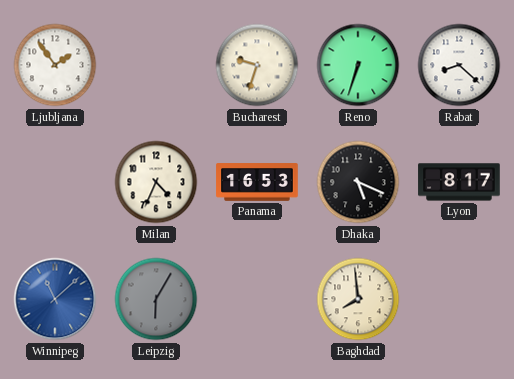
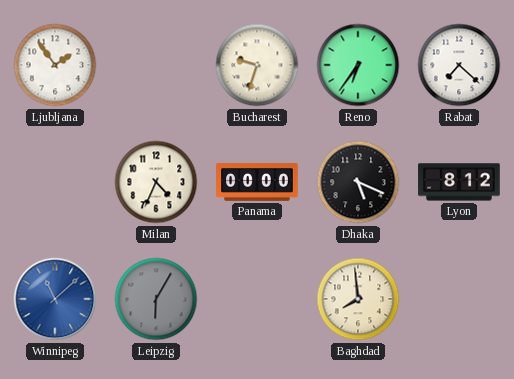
Reno: 6:33 -> 6:36
Rabat: 8:22 -> 7:22
Panama: 16:53 -> 00:00
Lyon: 8:17 -> 8:12
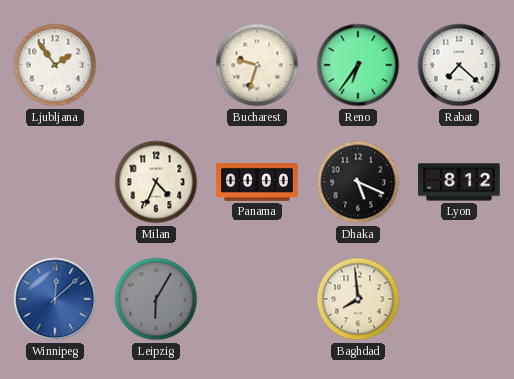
Winnipeg: 11:08 -> 12:08
